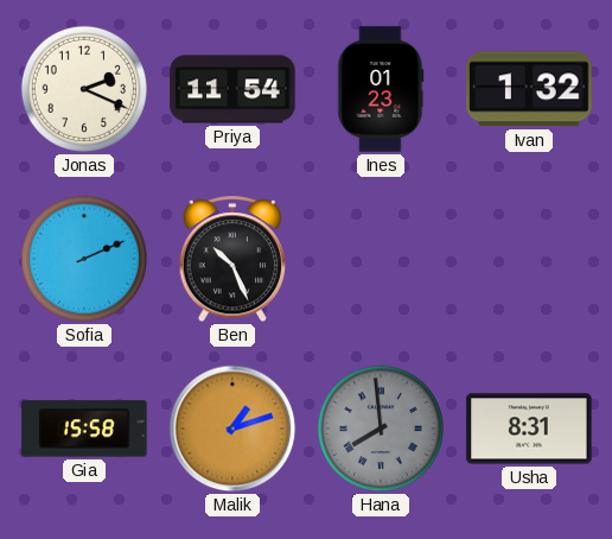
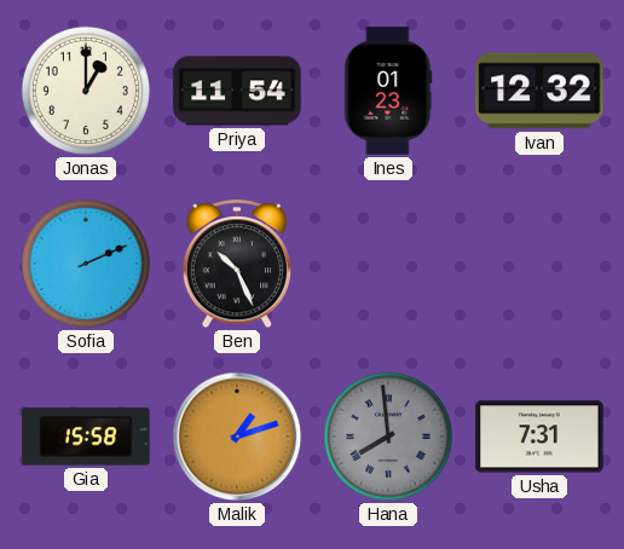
Jonas: 2:19 -> 1:00
Ivan: 1:32 -> 12:32
Usha: 8:31 -> 7:31
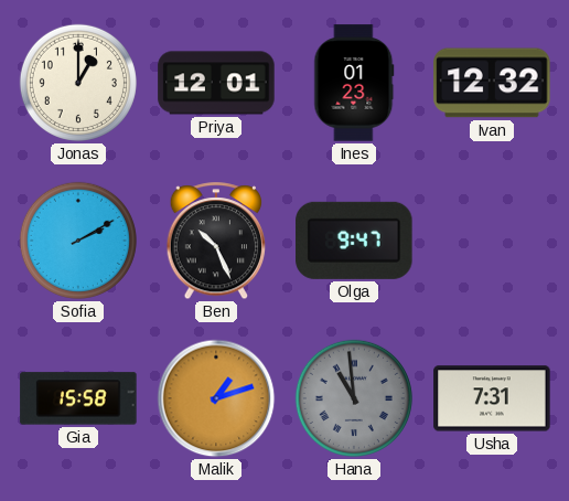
Priya: 11:54 -> 12:01
Sofia: 2:11 -> 2:10
Olga: none -> 9:47
Hana: 7:59 -> 10:59
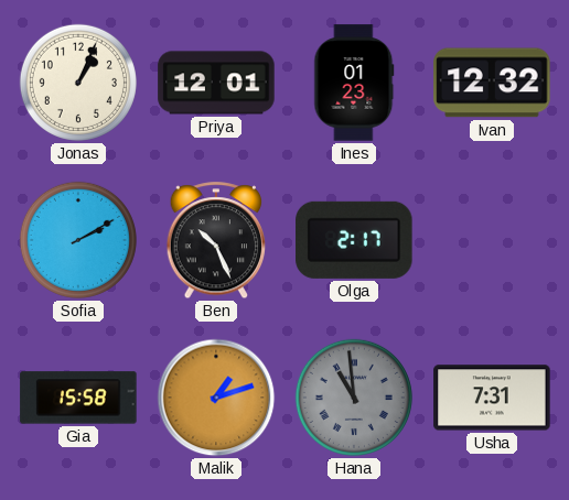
Jonas: 1:00 -> 1:04
Olga: 9:47 -> 2:17
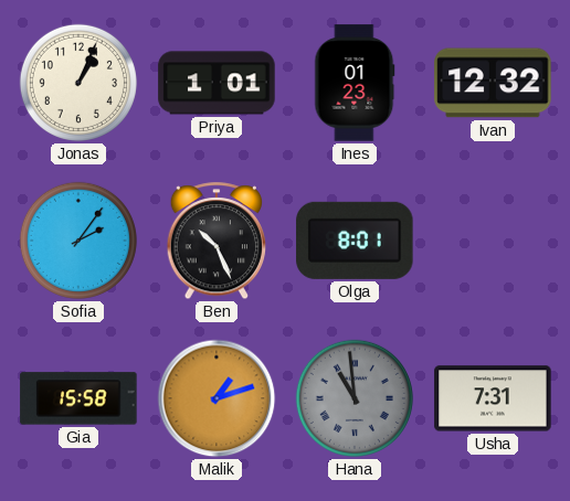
Priya: 12:01 -> 1:01
Sofia: 2:10 -> 2:06
Olga: 2:17 -> 8:01
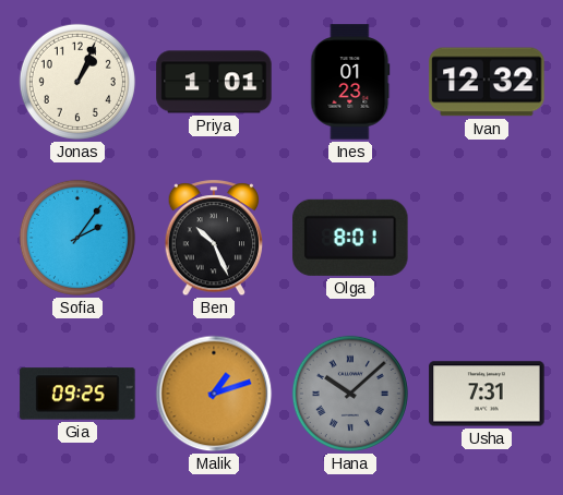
Gia: 15:58 -> 09:25
Hana: 10:59 -> 10:08
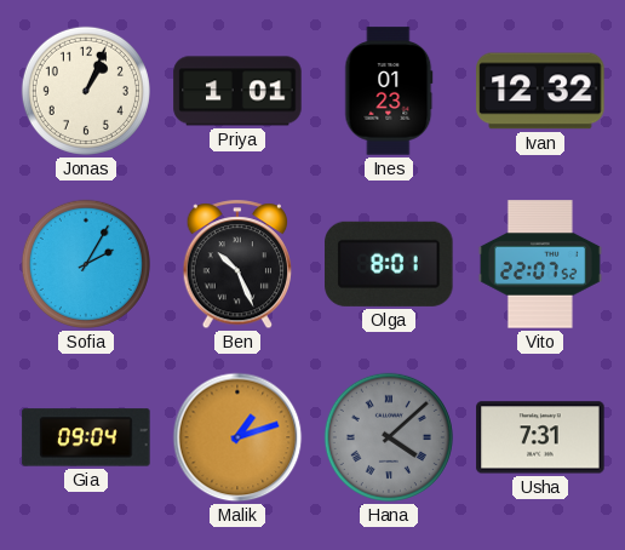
Sofia: 2:06 -> 2:05
Vito: none -> 22:07
Gia: 09:25 -> 09:04
Hana: 10:08 -> 4:08
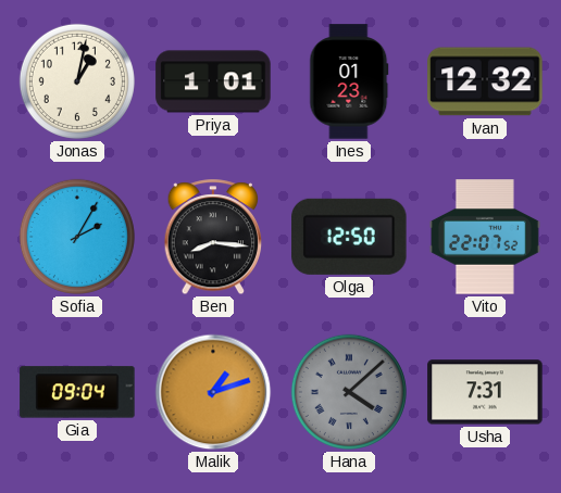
Jonas: 1:04 -> 1:02
Ben: 10:26 -> 8:16
Olga: 8:01 -> 12:50
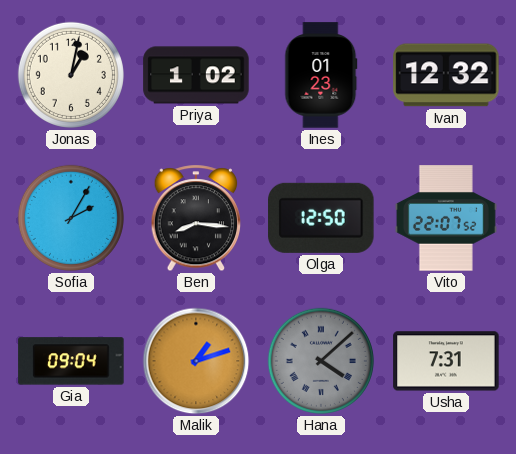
Priya: 1:01 -> 1:02
